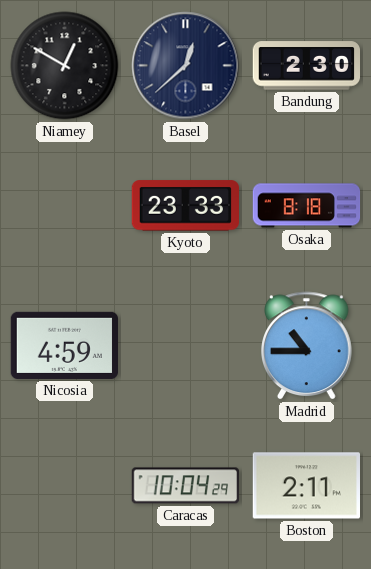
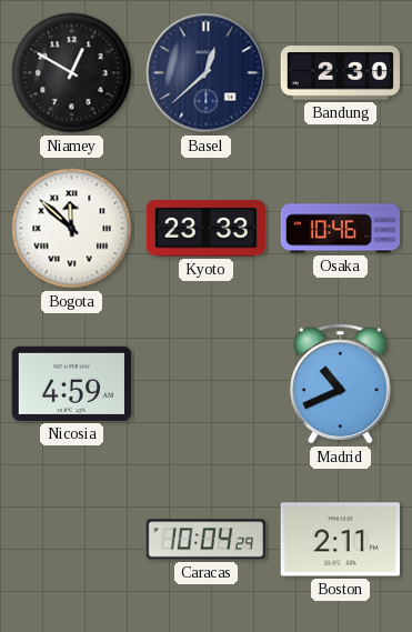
Bogota: none -> 11:52
Osaka: 8:18 -> 10:46
Madrid: 10:45 -> 10:41
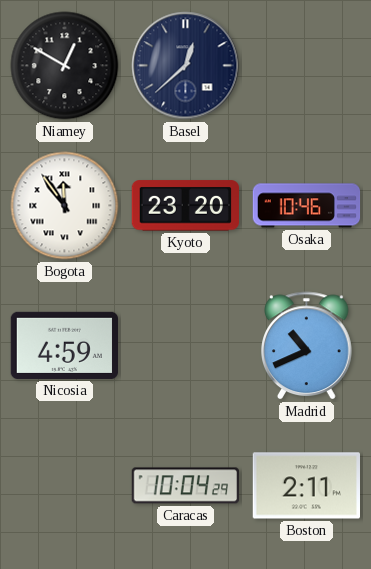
Bandung: 2:30 -> none
Bogota: 11:52 -> 11:54
Kyoto: 23:33 -> 23:20
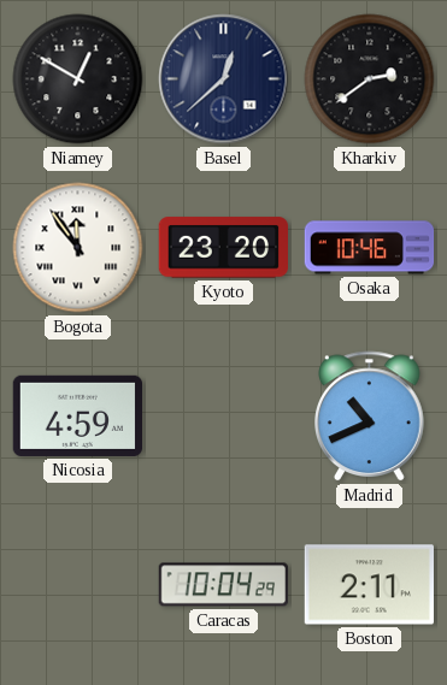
Kharkiv: none -> 2:39
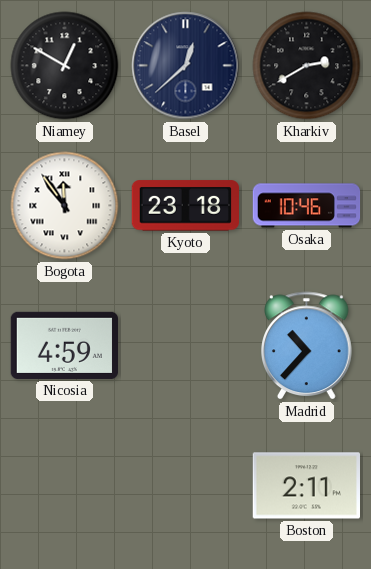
Kharkiv: 2:39 -> 2:40
Kyoto: 23:20 -> 23:18
Madrid: 10:41 -> 10:37
Caracas: 10:04 -> none
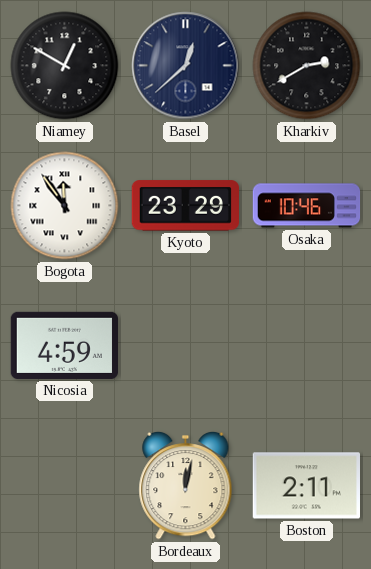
Kyoto: 23:18 -> 23:29
Madrid: 10:37 -> none
Bordeaux: none -> 12:02
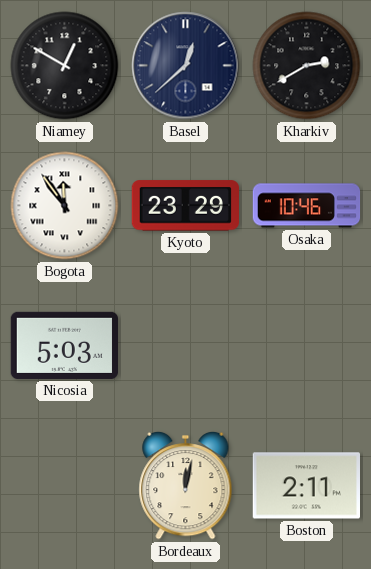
Nicosia: 4:59 -> 5:03
